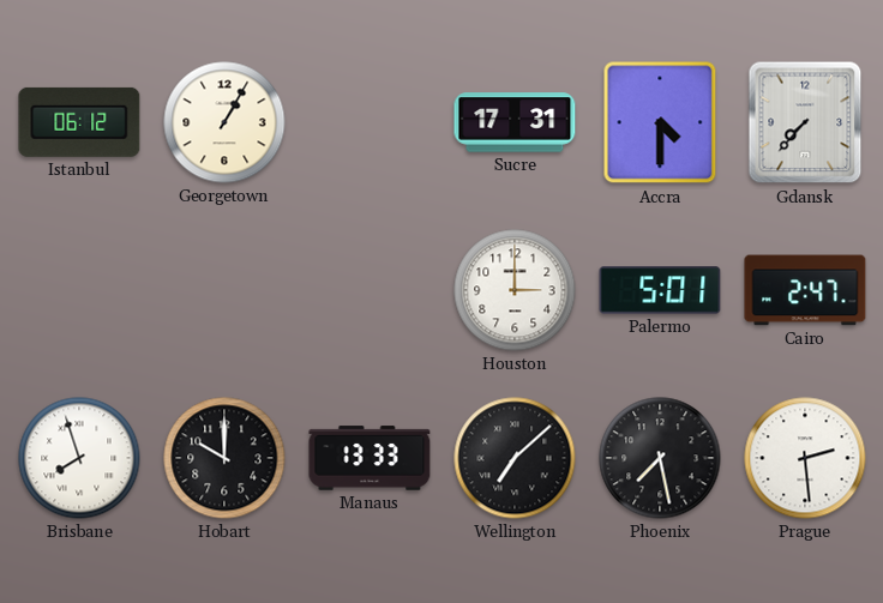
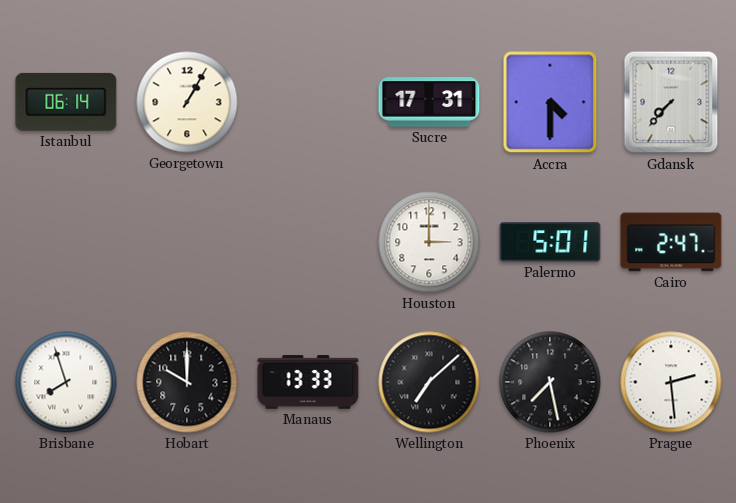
Istanbul: 06:12 -> 06:14
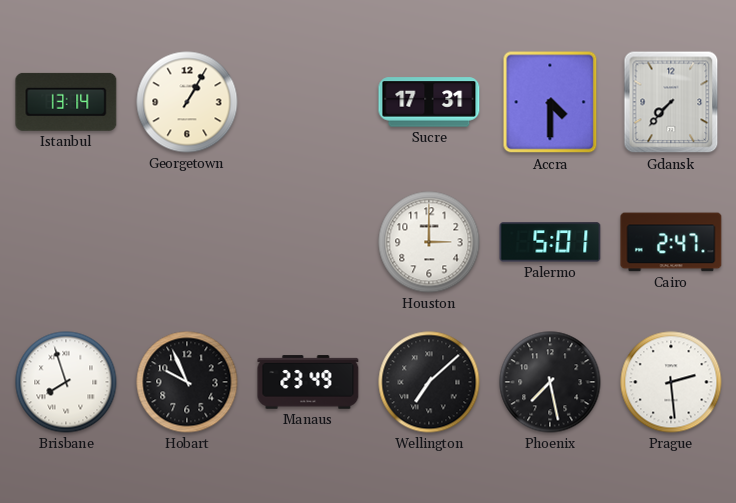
Istanbul: 06:14 -> 13:14
Hobart: 10:00 -> 9:56
Manaus: 13:33 -> 23:49
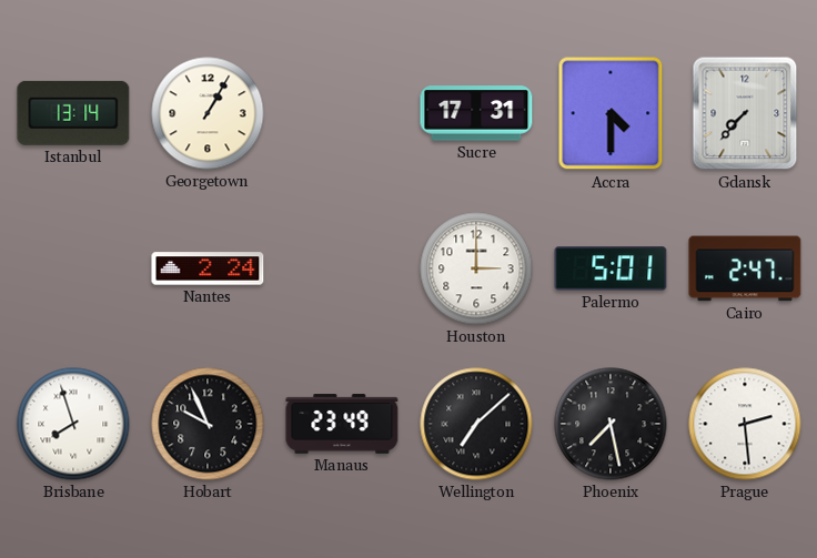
Nantes: none -> 2:24
